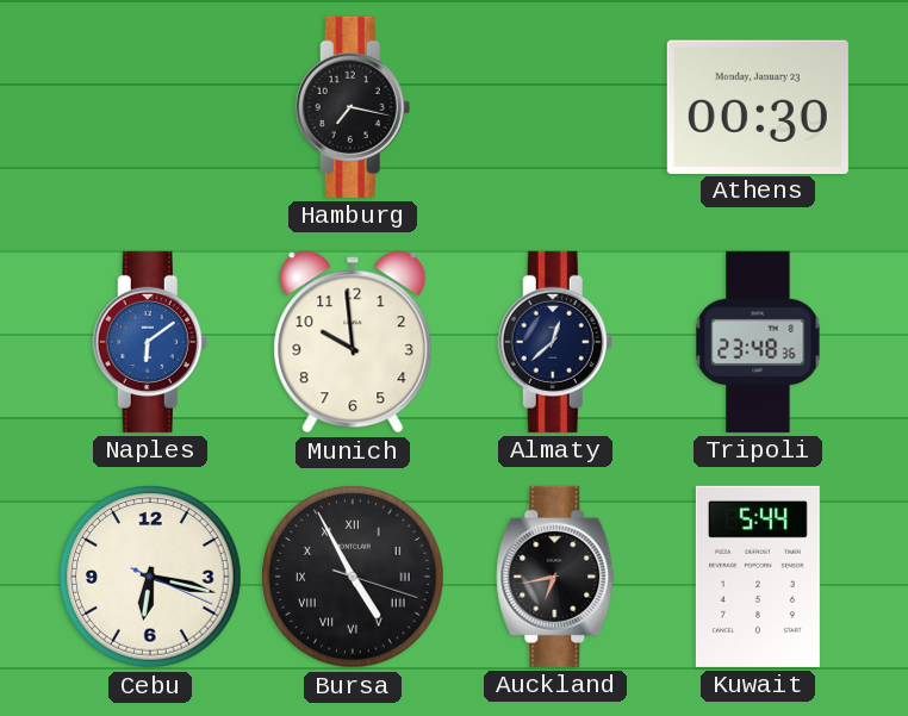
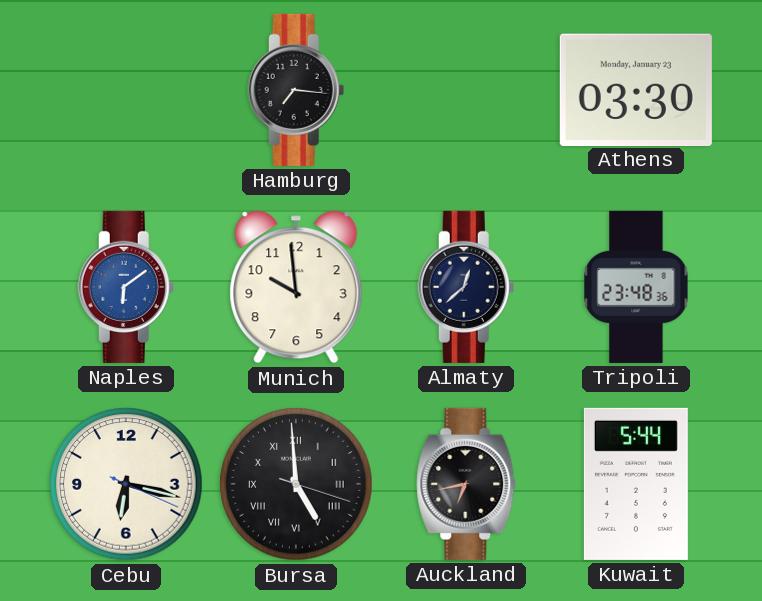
Hamburg: 7:17 -> 7:16
Athens: 00:30 -> 03:30
Bursa: 4:55 -> 4:59
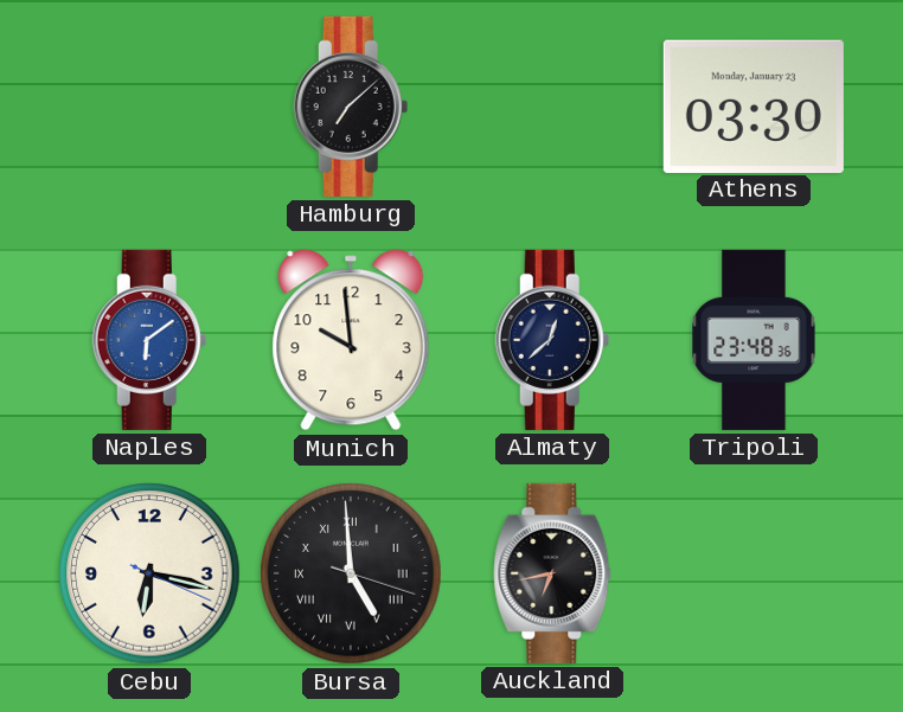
Hamburg: 7:16 -> 7:08
Kuwait: 5:44 -> none
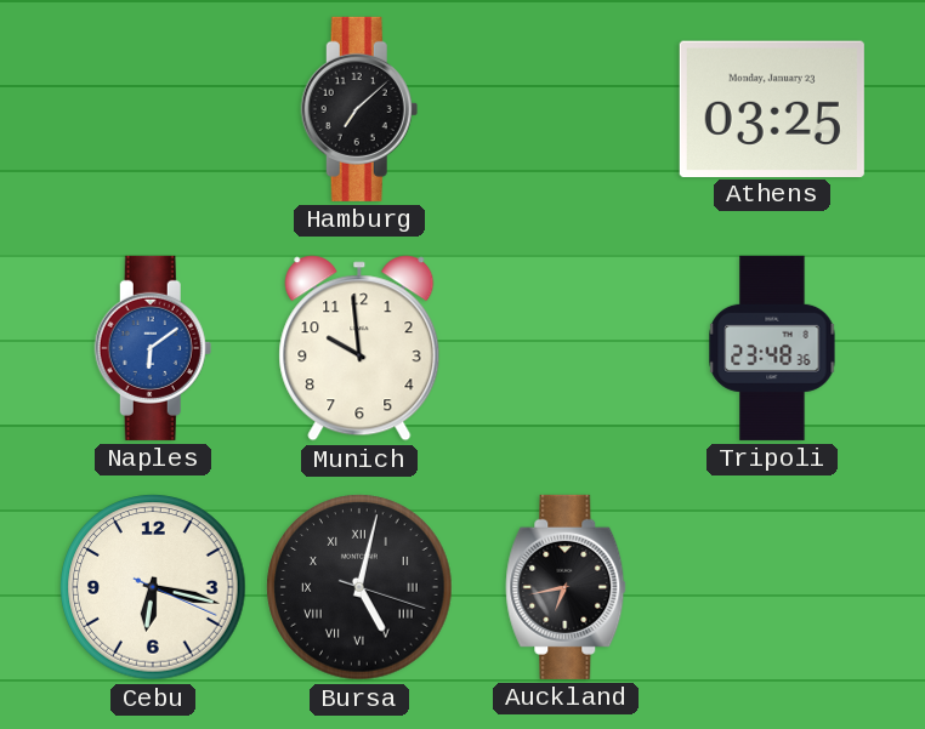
Athens: 03:30 -> 03:25
Almaty: 12:38 -> none
Bursa: 4:59 -> 5:02
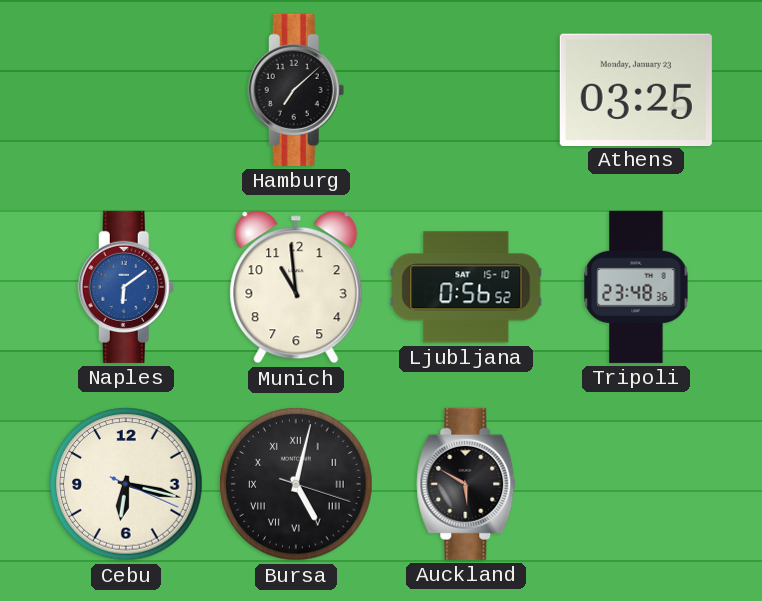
Munich: 9:59 -> 10:59
Ljubljana: none -> 0:56
Auckland: 6:43 -> 5:50
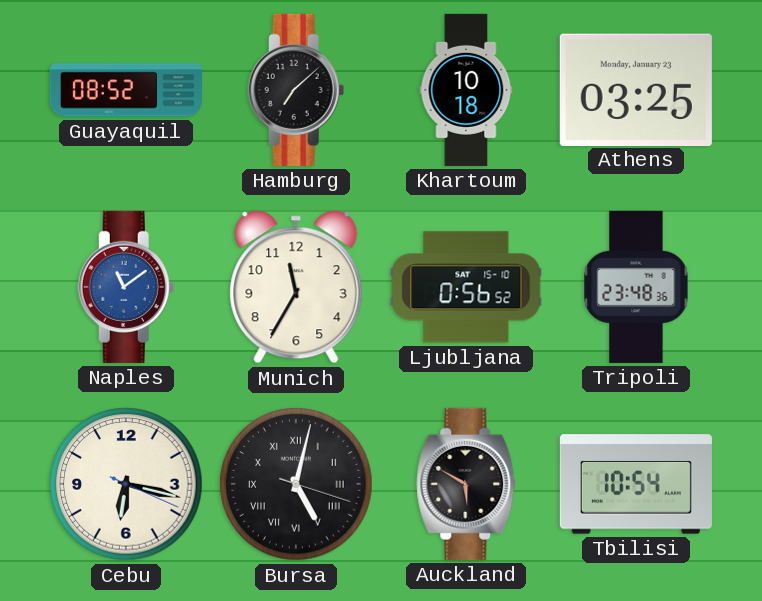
Guayaquil: none -> 08:52
Khartoum: none -> 10:18
Naples: 6:09 -> 11:09
Munich: 10:59 -> 11:35
Tbilisi: none -> 10:54
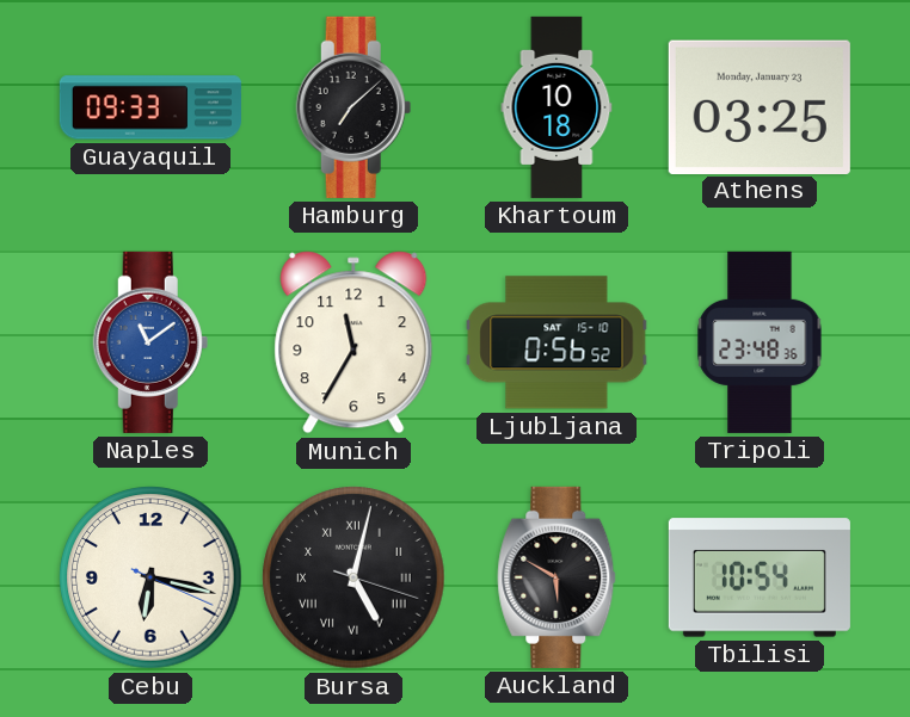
Guayaquil: 08:52 -> 09:33
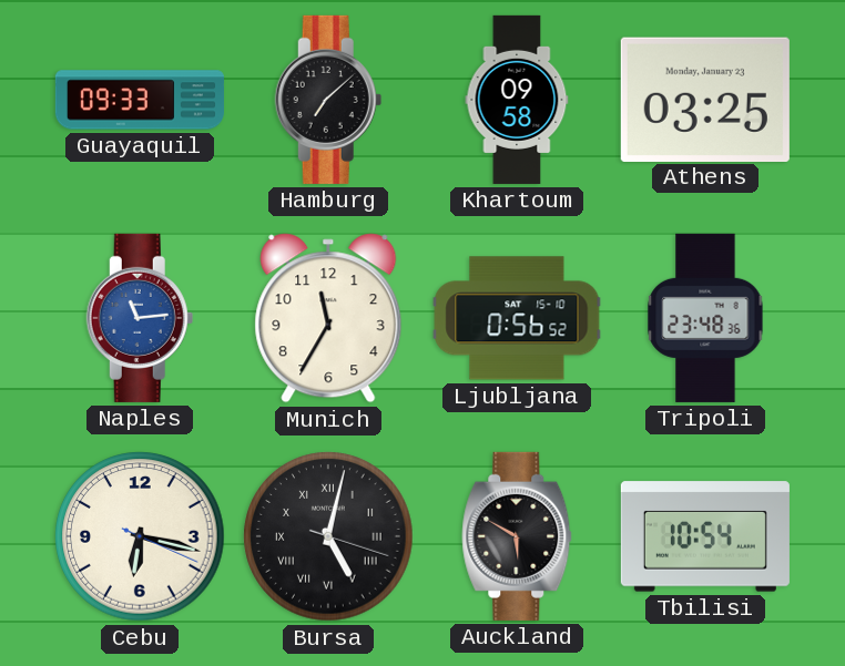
Khartoum: 10:18 -> 09:58
Naples: 11:09 -> 11:14
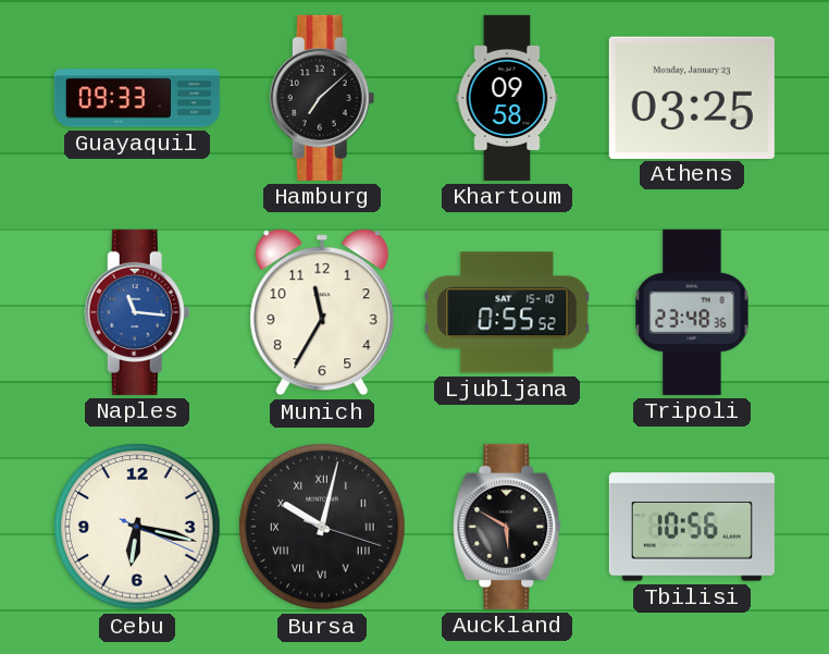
Naples: 11:14 -> 11:16
Ljubljana: 0:56 -> 0:55
Bursa: 5:02 -> 10:02
Tbilisi: 10:54 -> 10:56
